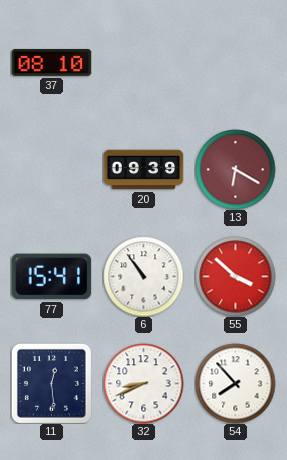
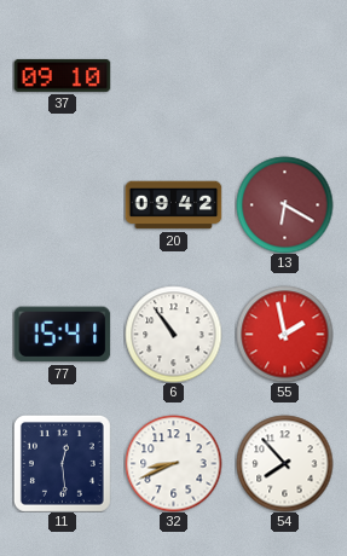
37: 08:10 -> 09:10
20: 09:39 -> 09:42
55: 3:52 -> 1:58
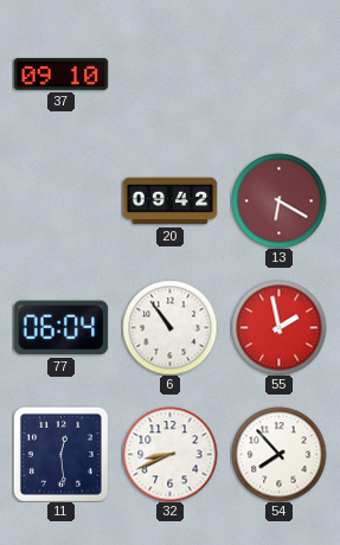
77: 15:41 -> 06:04
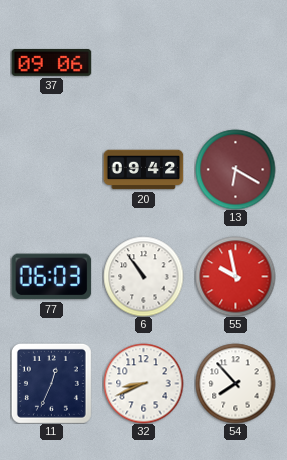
37: 09:10 -> 09:06
77: 06:04 -> 06:03
55: 1:58 -> 9:58
11: 12:29 -> 12:34
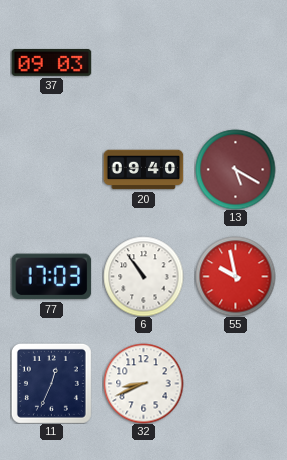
37: 09:06 -> 09:03
20: 09:42 -> 09:40
13: 6:20 -> 5:20
77: 06:03 -> 17:03
54: 7:53 -> none
